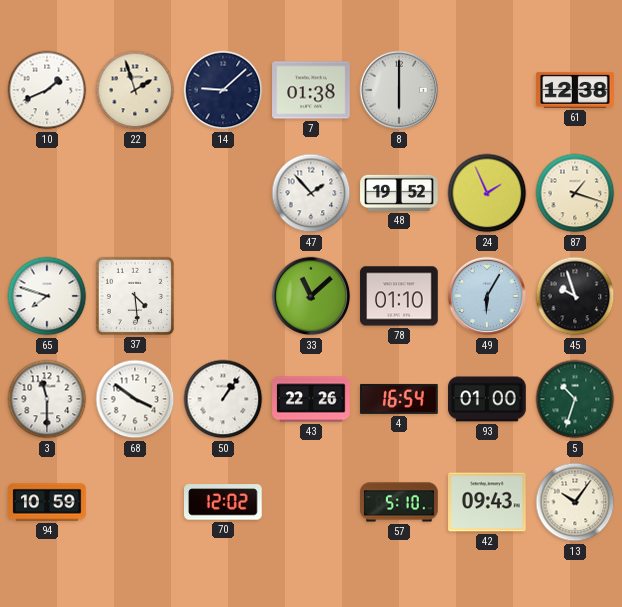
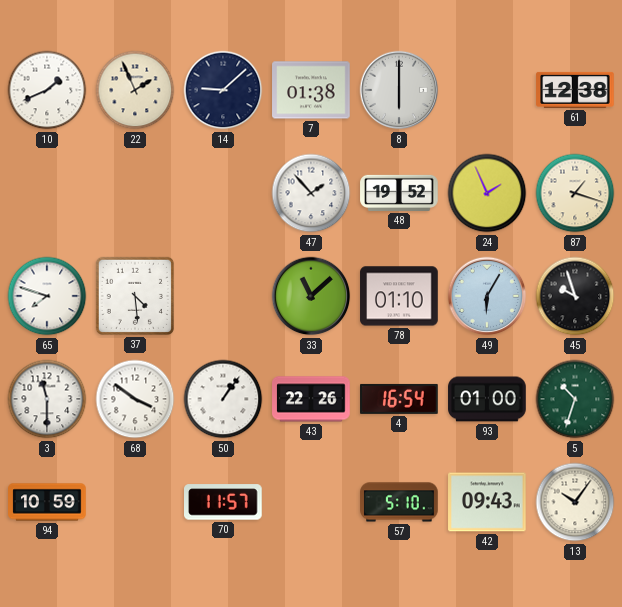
22: 1:57 -> 1:56
70: 12:02 -> 11:57
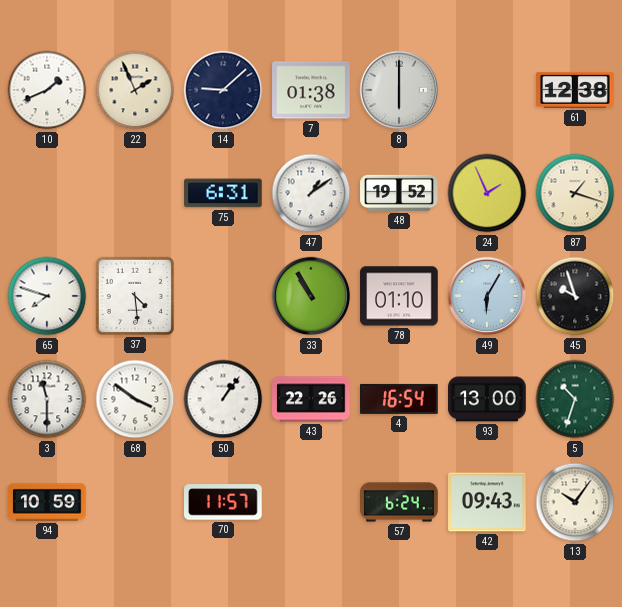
75: none -> 6:31
47: 1:53 -> 1:09
33: 11:08 -> 10:55
93: 01:00 -> 13:00
57: 5:10 -> 6:24
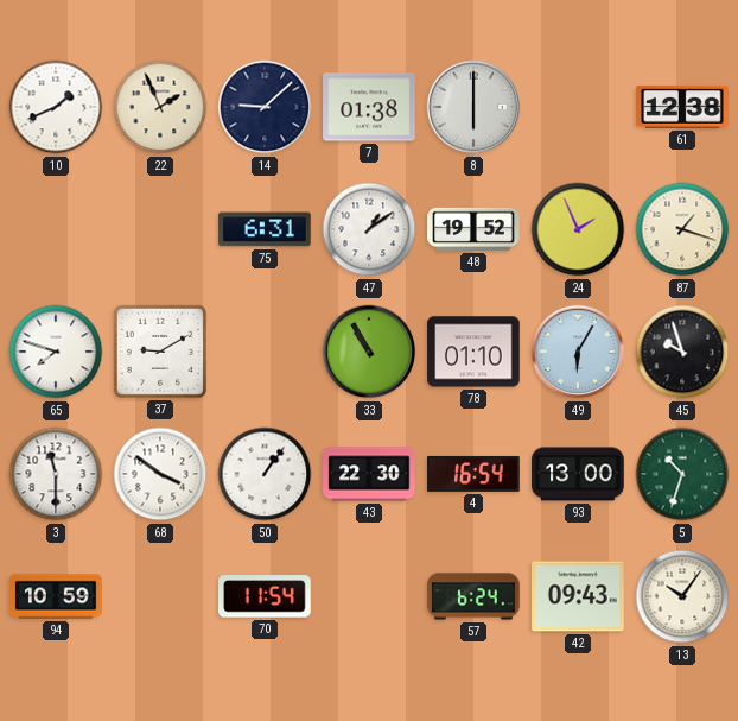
37: 4:29 -> 9:10
43: 22:26 -> 22:30
70: 11:57 -> 11:54
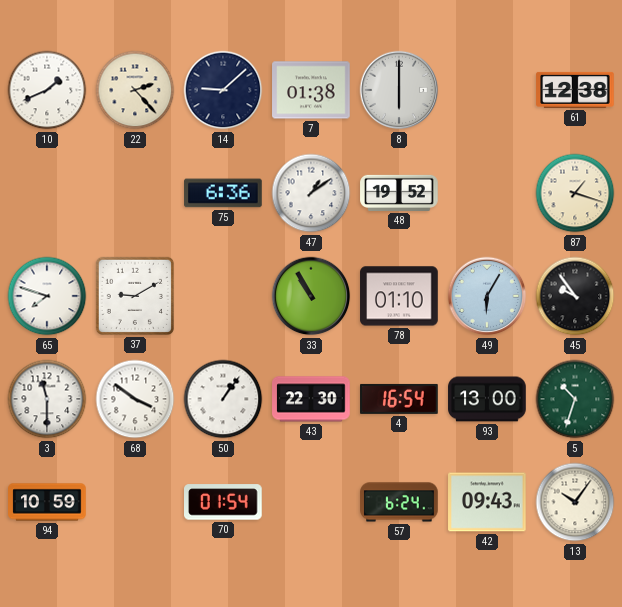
22: 1:56 -> 2:23
75: 6:31 -> 6:36
24: 1:56 -> none
45: 9:57 -> 9:54
70: 11:54 -> 01:54
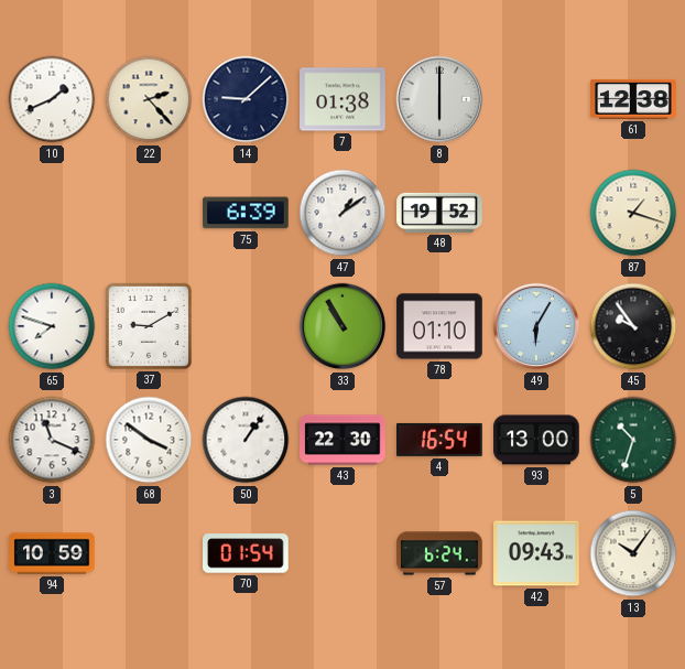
75: 6:36 -> 6:39
3: 11:30 -> 11:19
